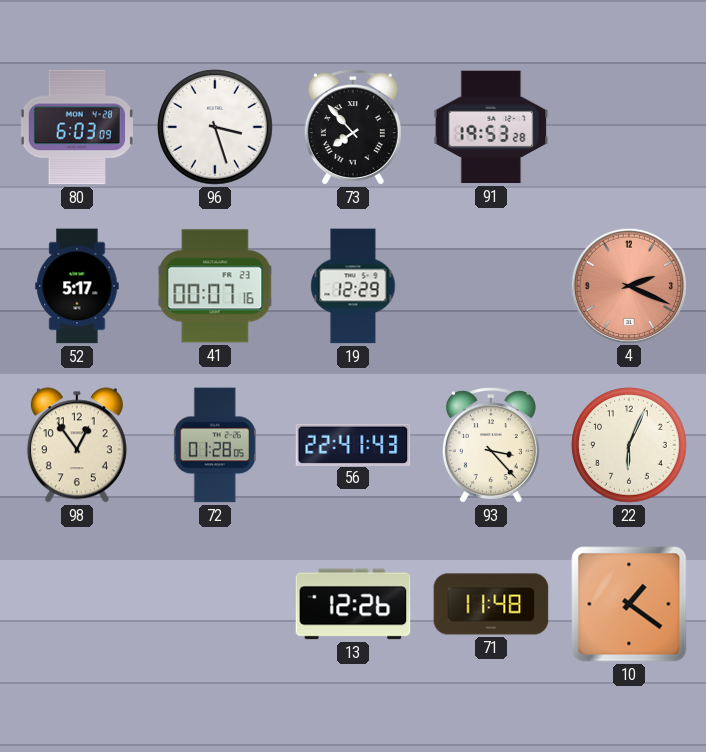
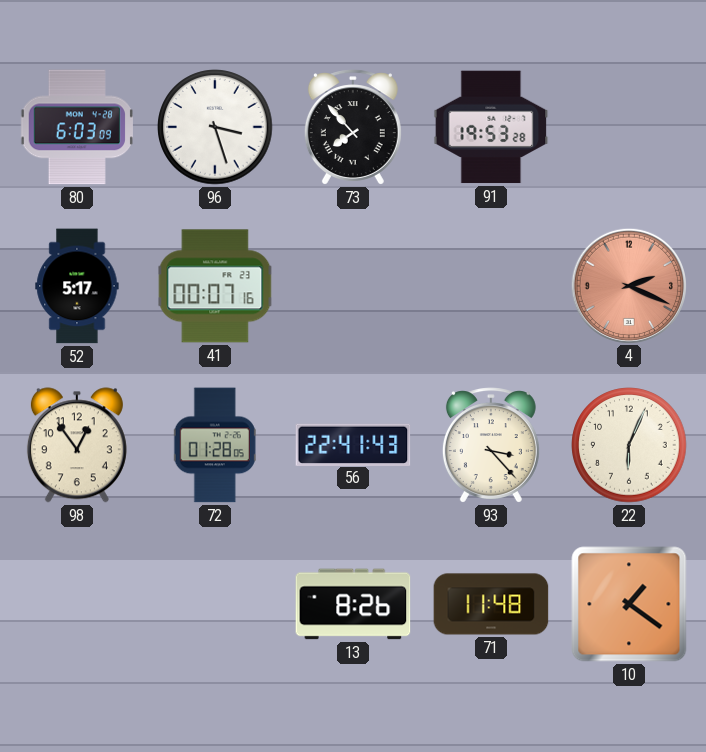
19: 12:29 -> none
13: 12:26 -> 8:26
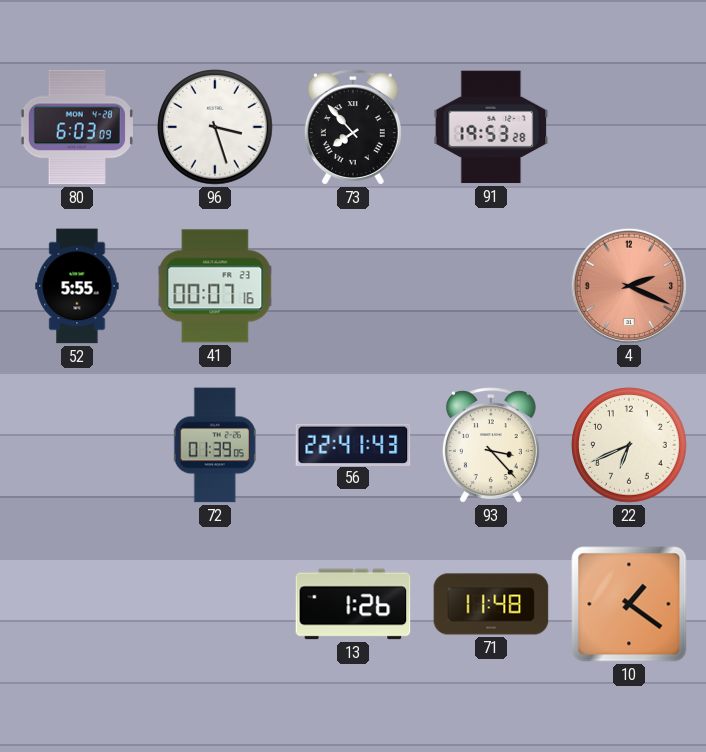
52: 5:17 -> 5:55
98: 12:54 -> none
72: 01:28 -> 01:39
22: 6:04 -> 6:41
13: 8:26 -> 1:26
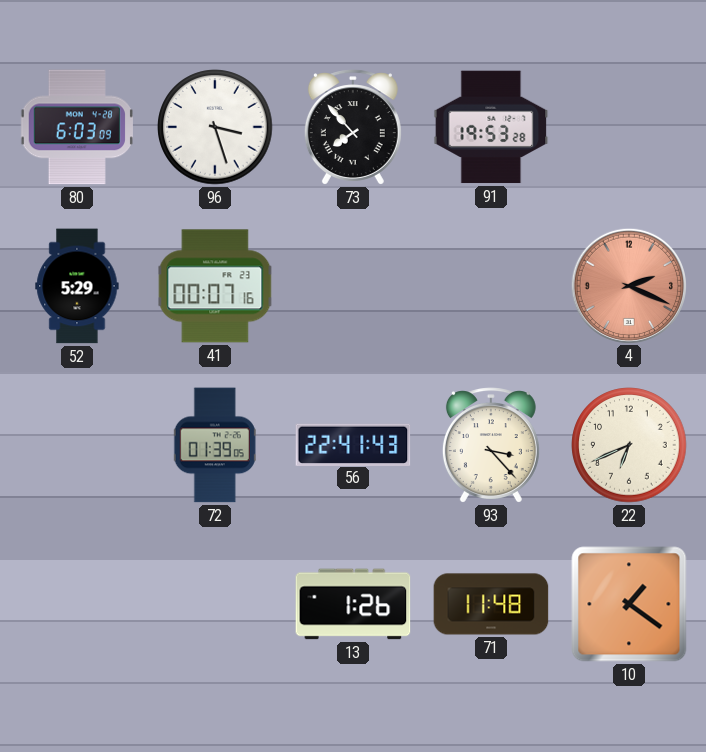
52: 5:55 -> 5:29
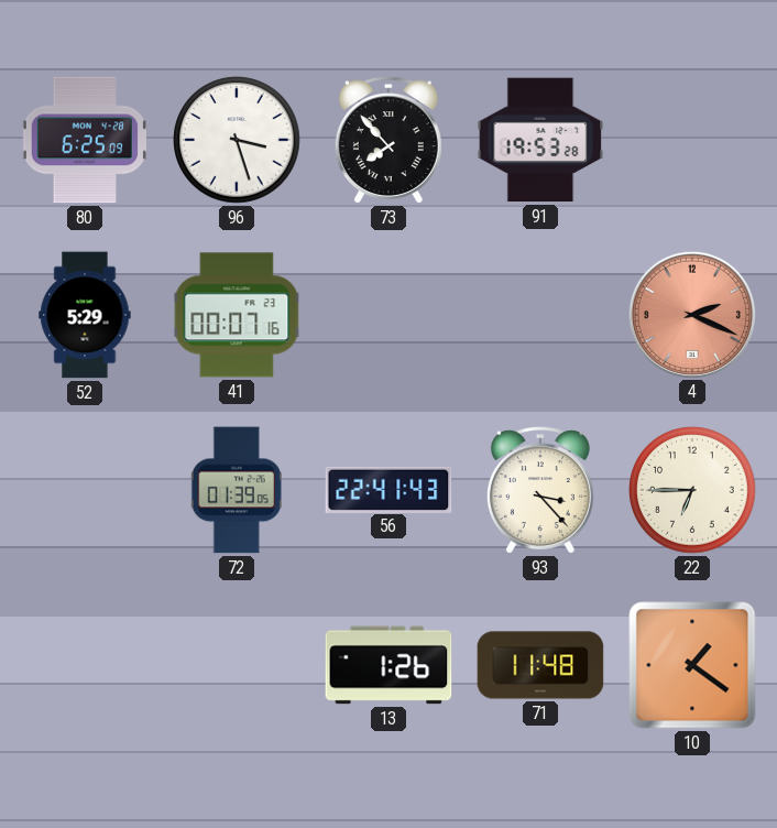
80: 6:03 -> 6:25
22: 6:41 -> 6:45
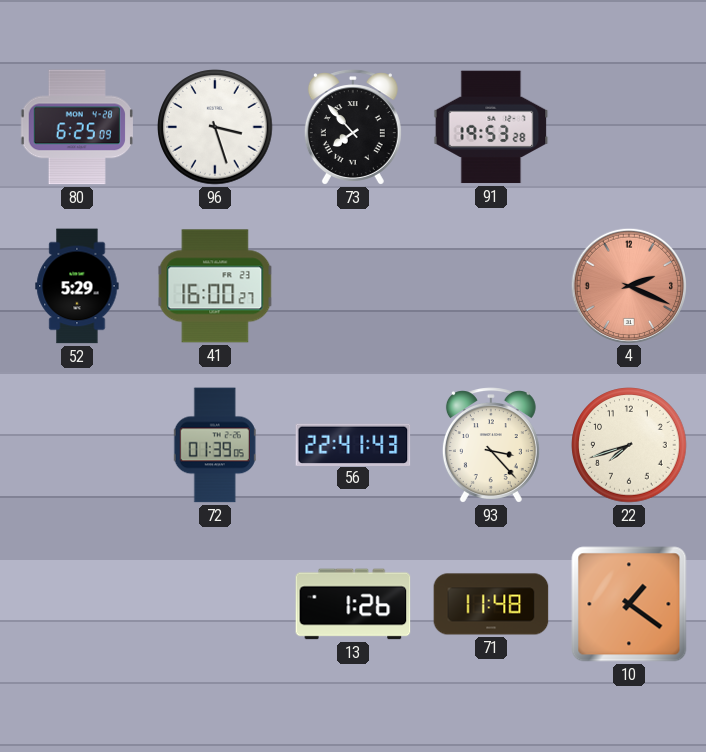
41: 00:07 -> 16:00
22: 6:45 -> 7:42
